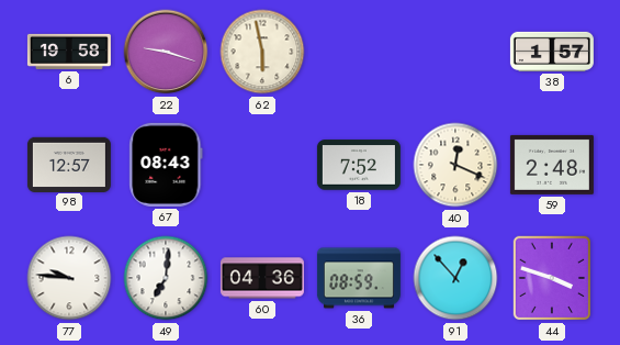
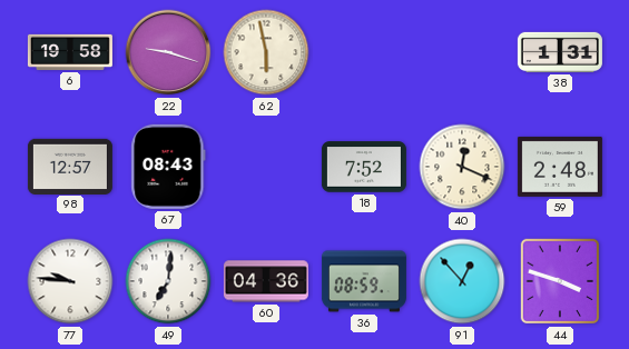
38: 1:57 -> 1:31
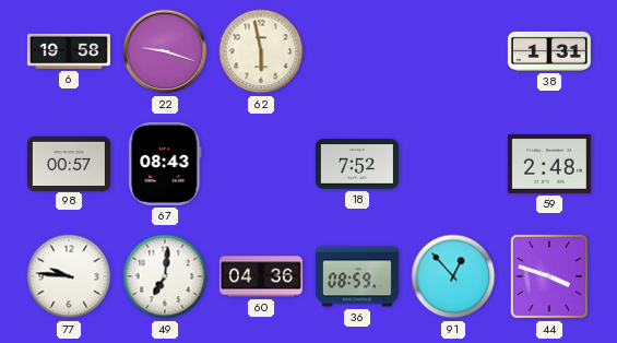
98: 12:57 -> 00:57
40: 12:19 -> none
